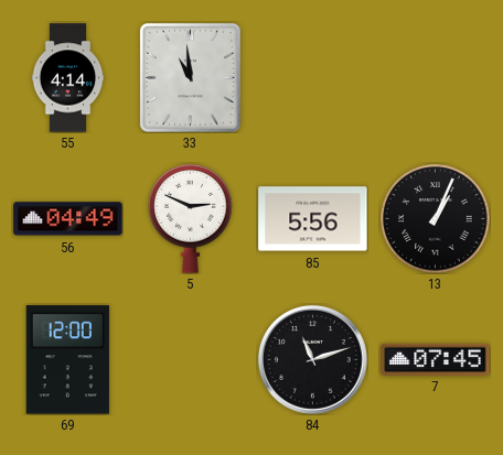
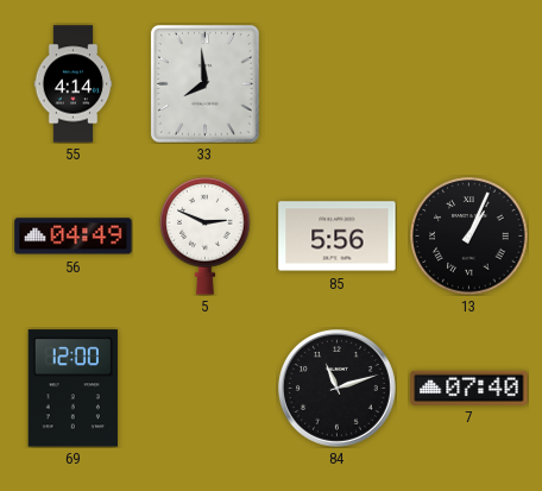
33: 10:59 -> 7:59
7: 07:45 -> 07:40
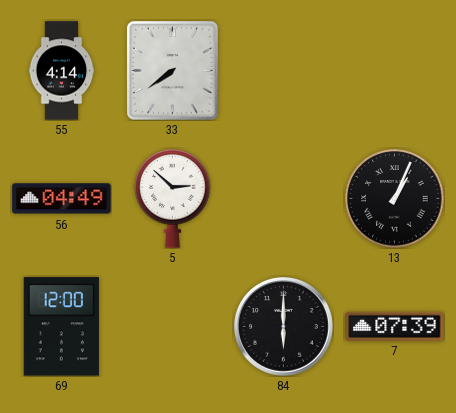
33: 7:59 -> 7:39
5: 2:49 -> 2:52
85: 5:56 -> none
84: 11:12 -> 6:00
7: 07:40 -> 07:39
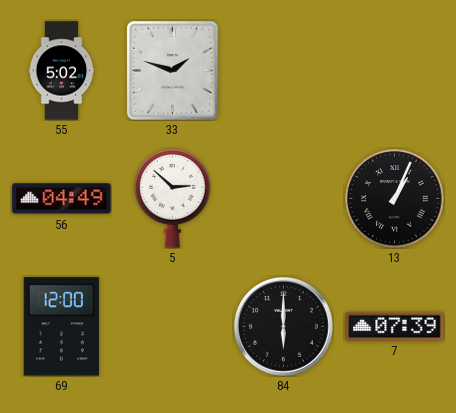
55: 4:14 -> 5:02
33: 7:39 -> 1:48
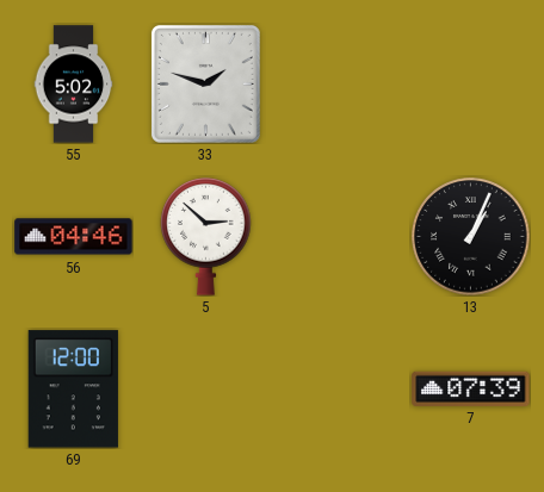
56: 04:49 -> 04:46
84: 6:00 -> none
